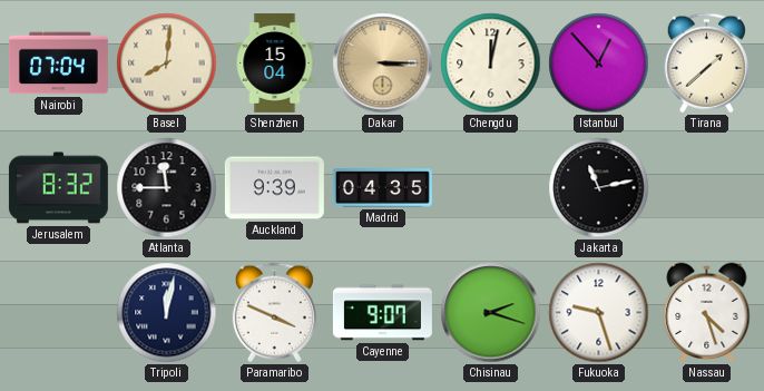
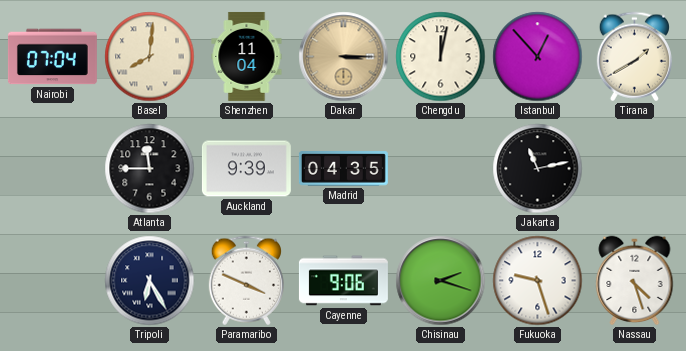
Shenzhen: 15:04 -> 11:04
Tirana: 1:38 -> 1:40
Jerusalem: 8:32 -> none
Tripoli: 12:02 -> 6:25
Cayenne: 9:07 -> 9:06
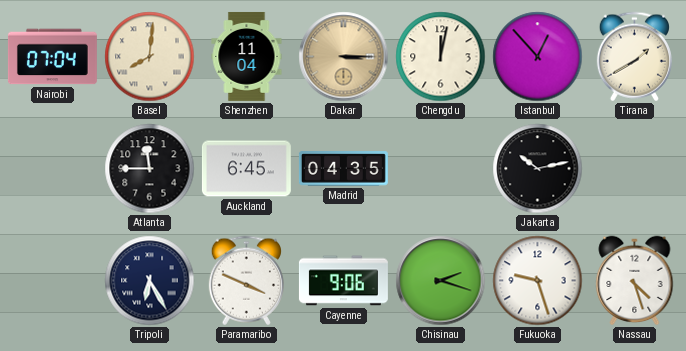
Auckland: 9:39 -> 6:45
Jakarta: 11:13 -> 10:13
